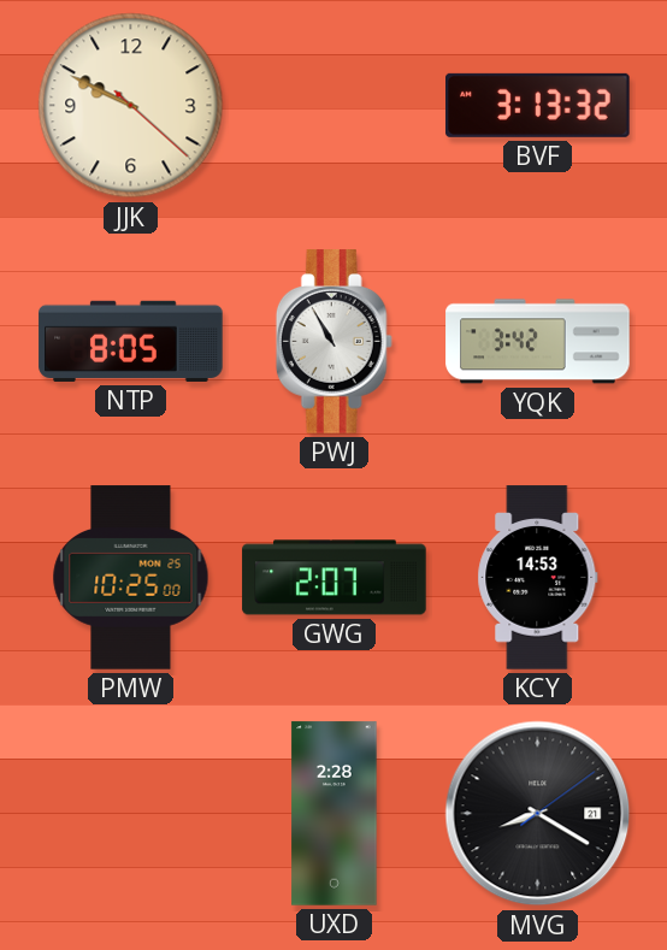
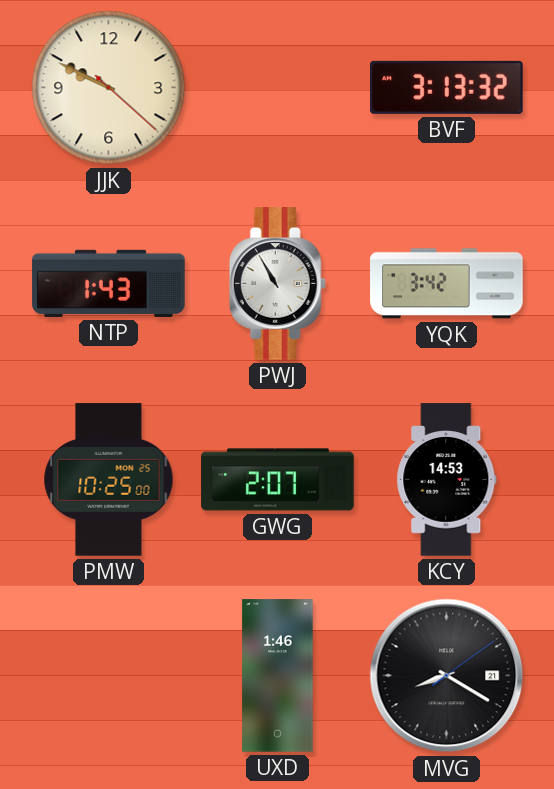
NTP: 8:05 -> 1:43
UXD: 2:28 -> 1:46
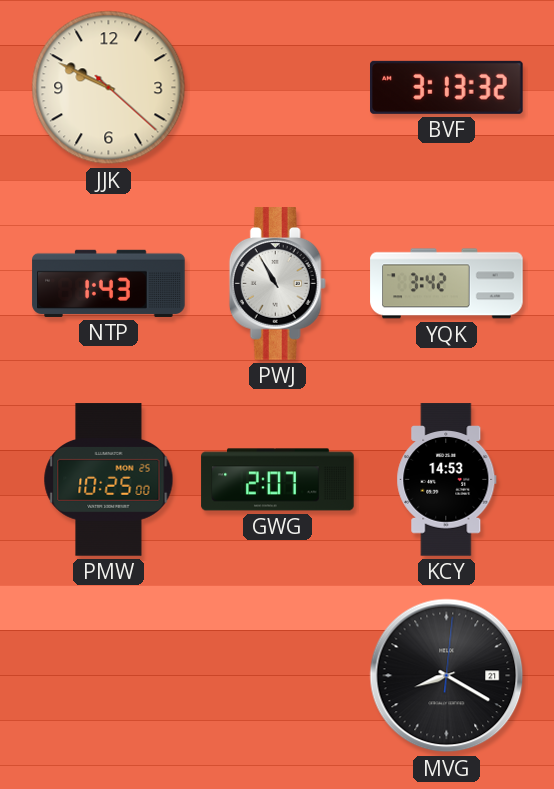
UXD: 1:46 -> none
MVG: 8:20:09 -> 8:20:01
